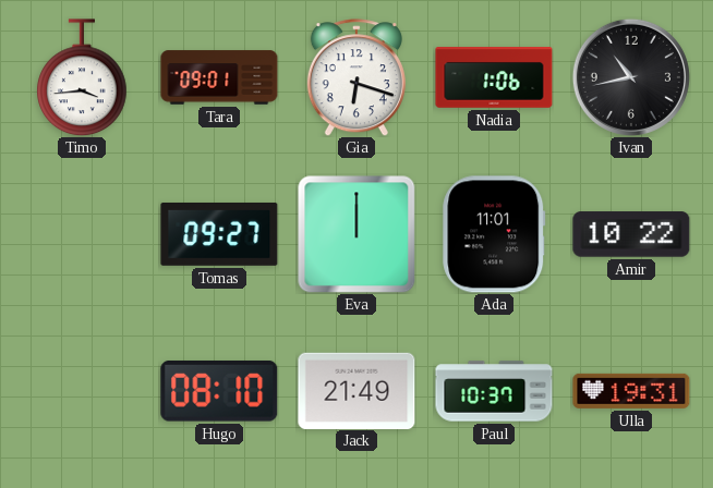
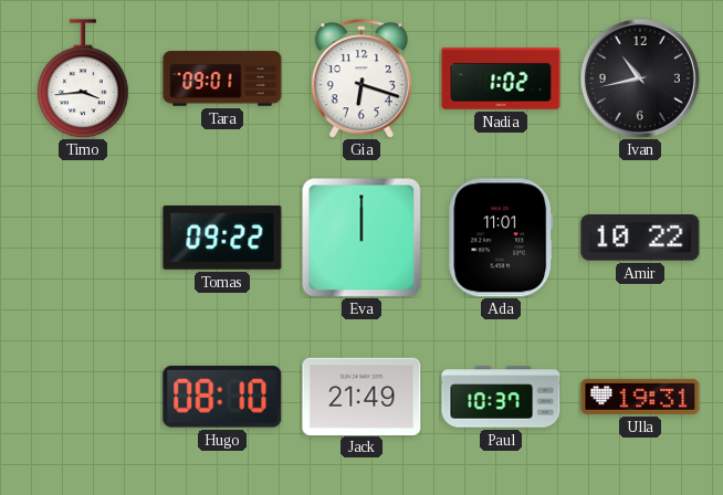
Nadia: 1:06 -> 1:02
Tomas: 09:27 -> 09:22
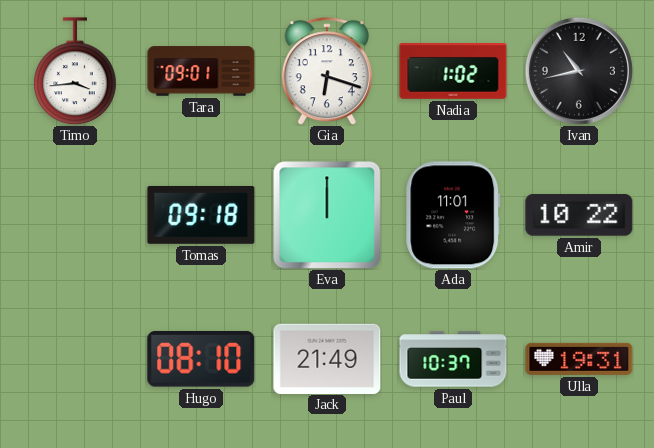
Tomas: 09:22 -> 09:18
